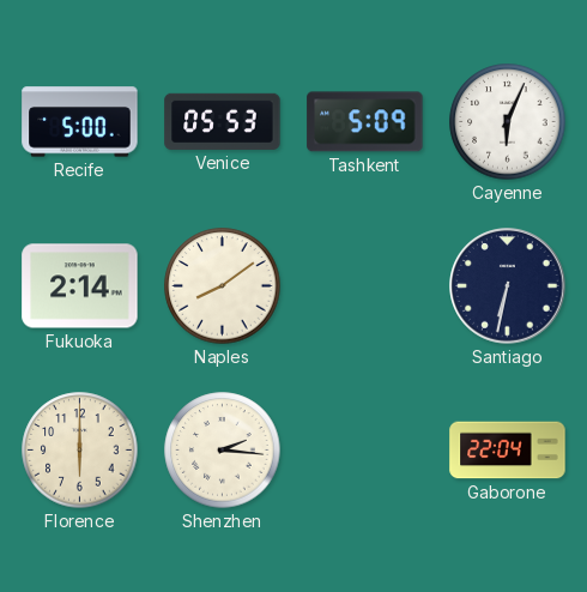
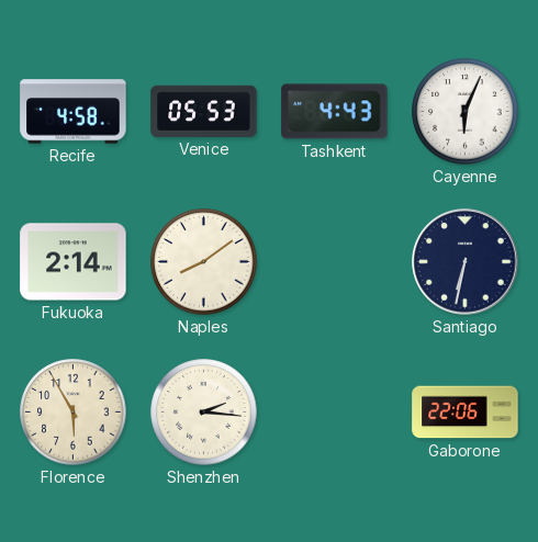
Recife: 5:00 -> 4:58
Tashkent: 5:09 -> 4:43
Florence: 6:00 -> 5:55
Gaborone: 22:04 -> 22:06
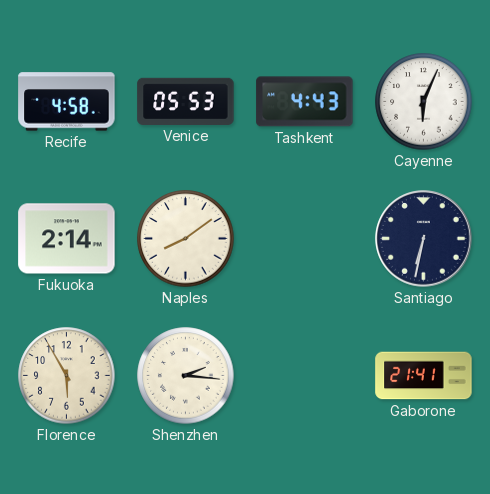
Gaborone: 22:06 -> 21:41
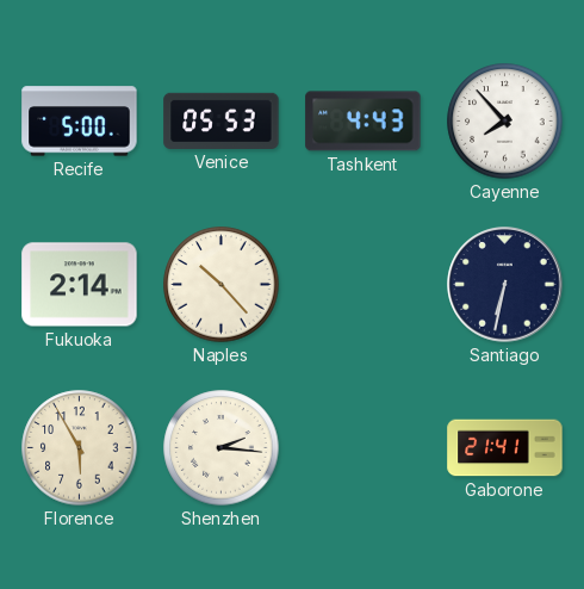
Recife: 4:58 -> 5:00
Cayenne: 6:04 -> 7:53
Naples: 8:09 -> 10:23
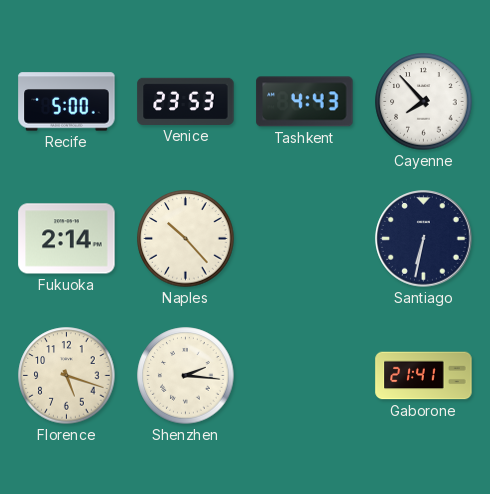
Venice: 05:53 -> 23:53
Florence: 5:55 -> 5:18
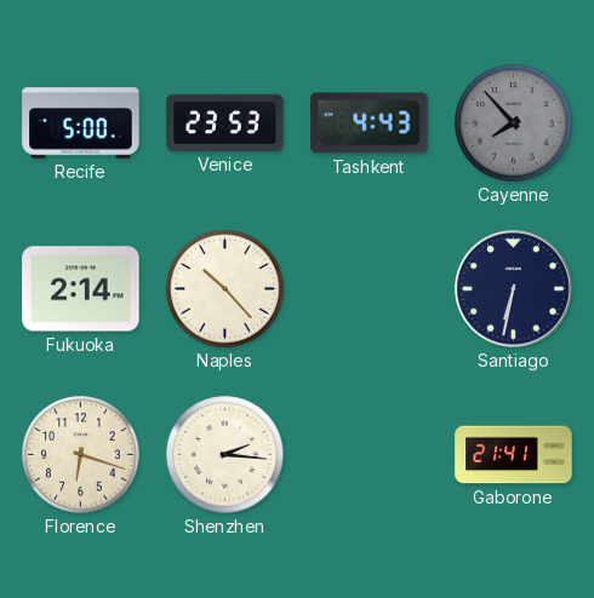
Cayenne dial: white -> grey
Florence: 5:18 -> 6:18
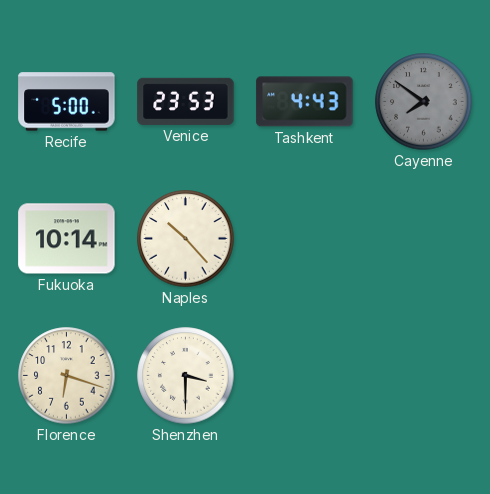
Cayenne: 7:53 -> 7:51
Fukuoka: 2:14 -> 10:14
Santiago: 6:32 -> none
Shenzhen: 2:16 -> 3:30
Gaborone: 21:41 -> none
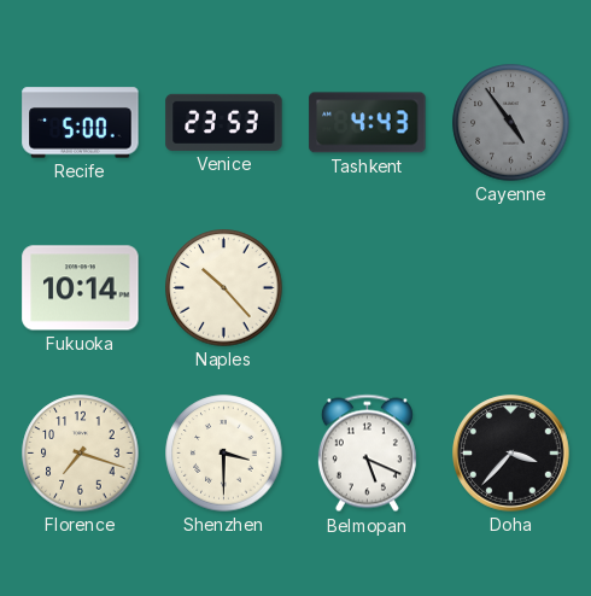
Cayenne: 7:51 -> 4:54
Florence: 6:18 -> 7:18
Belmopan: none -> 5:19
Doha: none -> 3:37
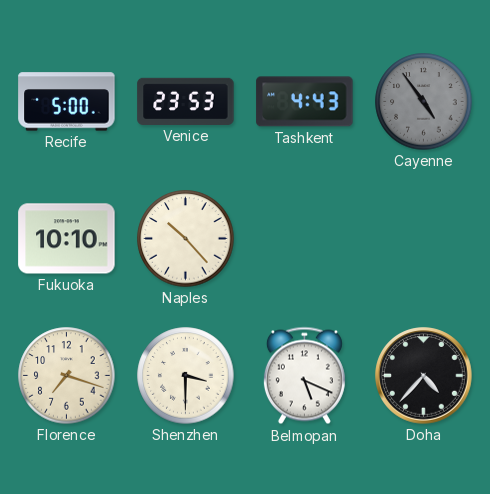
Fukuoka: 10:14 -> 10:10
Doha: 3:37 -> 4:37
